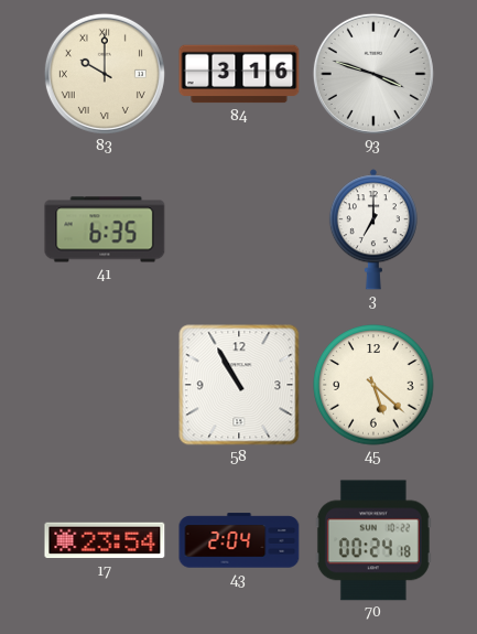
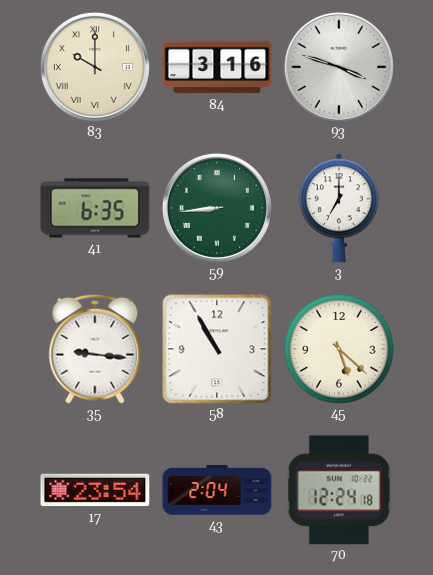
59: none -> 8:44
35: none -> 9:16
70: 00:24 -> 12:24
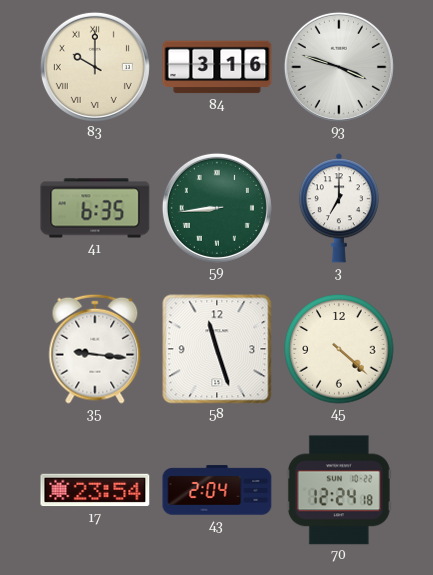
58: 10:55 -> 11:27
45: 5:22 -> 4:22
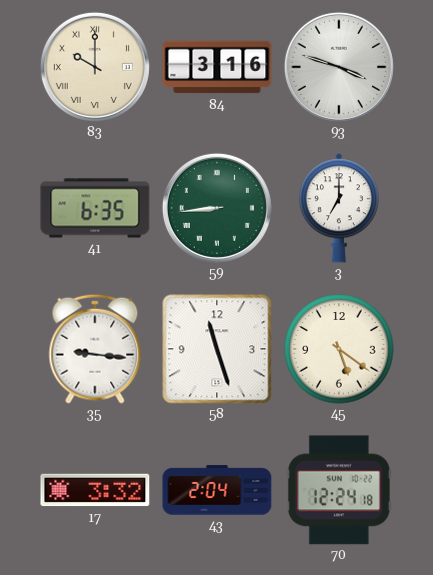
45: 4:22 -> 5:21
17: 23:54 -> 3:32
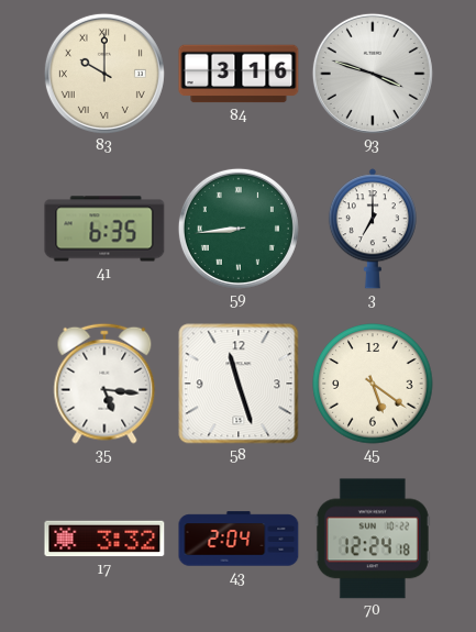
35: 9:16 -> 5:16
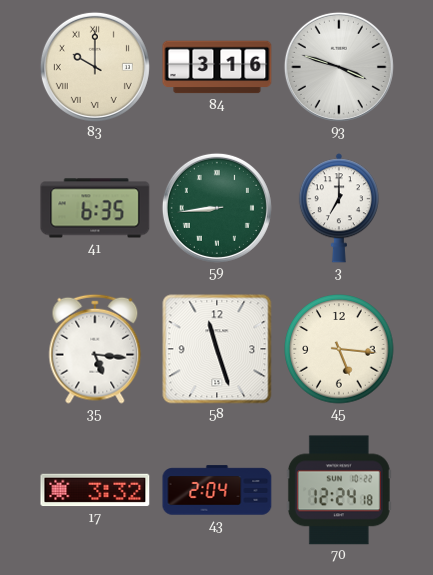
45: 5:21 -> 5:16
